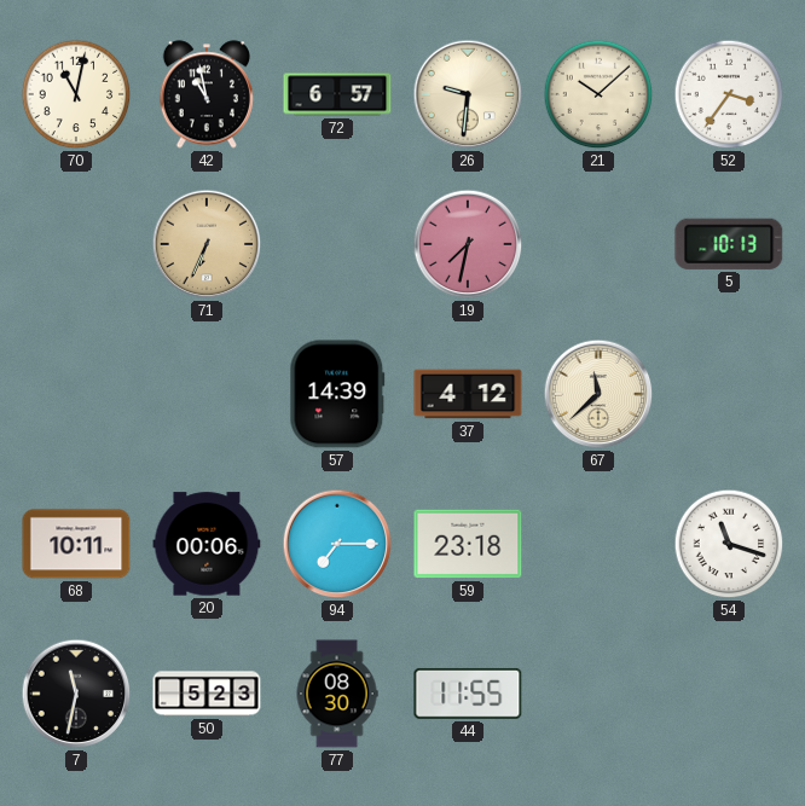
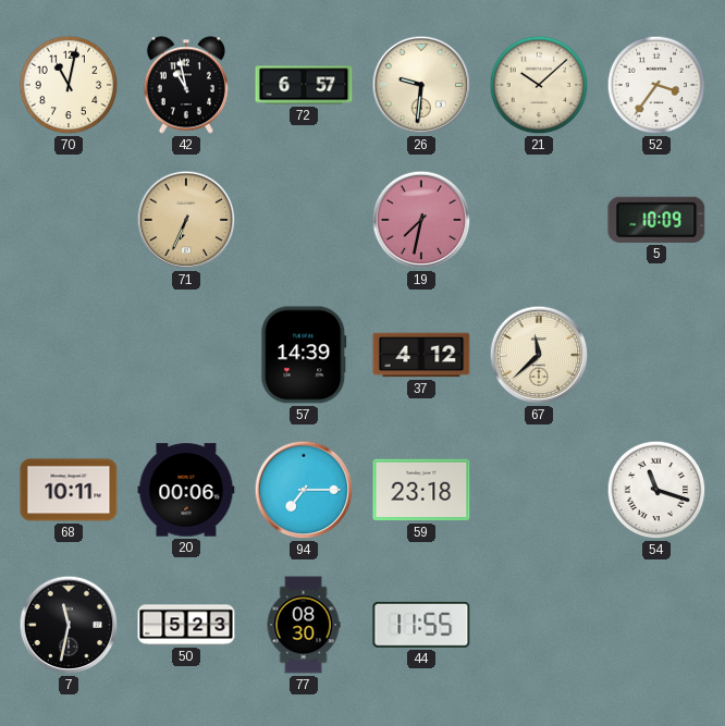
5: 10:13 -> 10:09
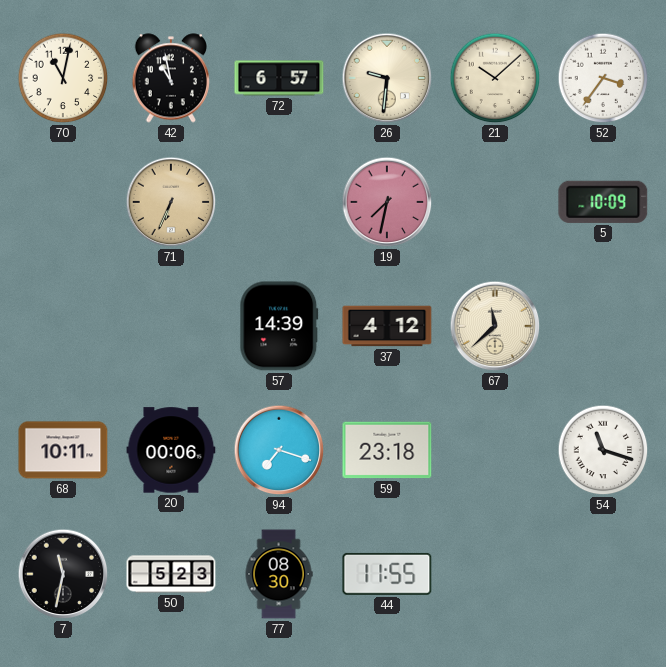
94: 7:15 -> 7:18
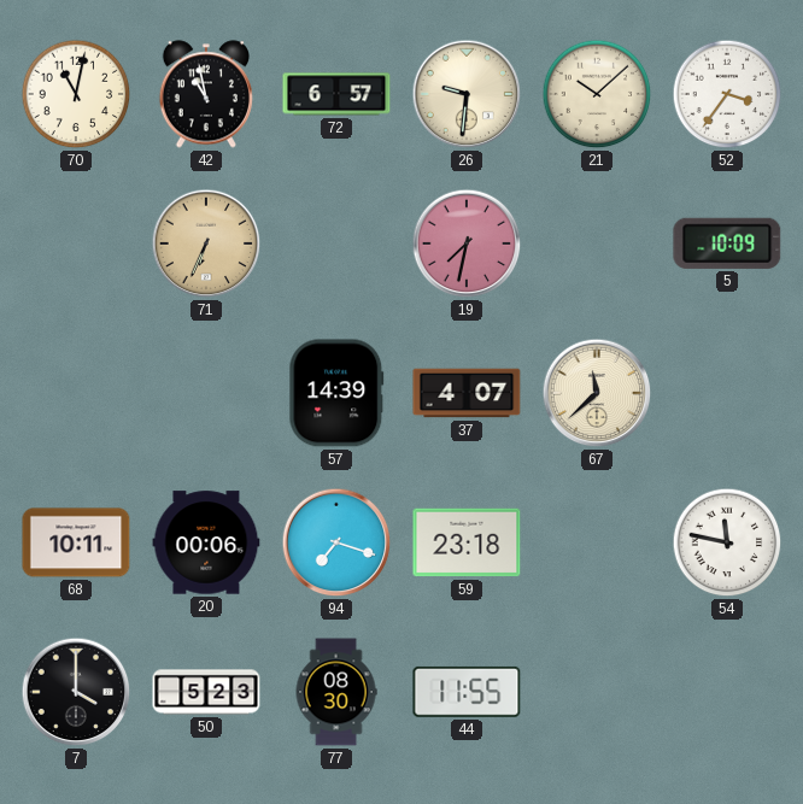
37: 4:12 -> 4:07
54: 11:18 -> 11:47
7: 11:32 -> 4:00
